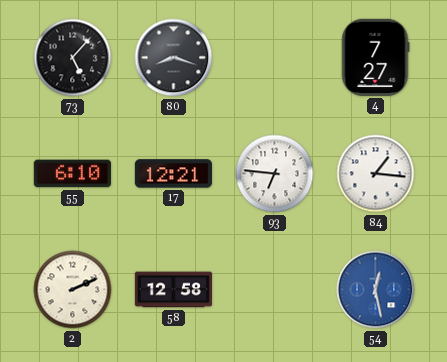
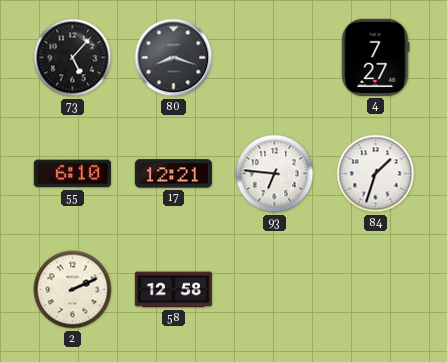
84: 1:16 -> 1:33
54: 12:28 -> none
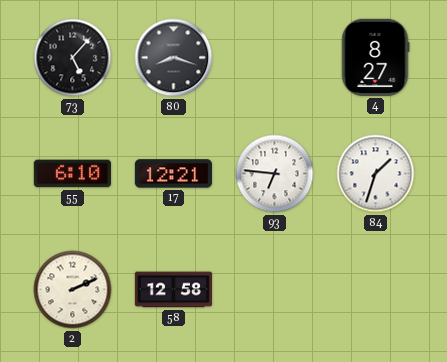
4: 7:27 -> 8:27
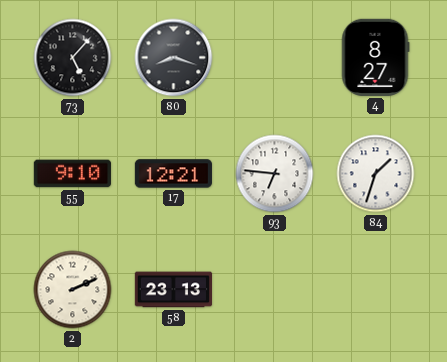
55: 6:10 -> 9:10
58: 12:58 -> 23:13
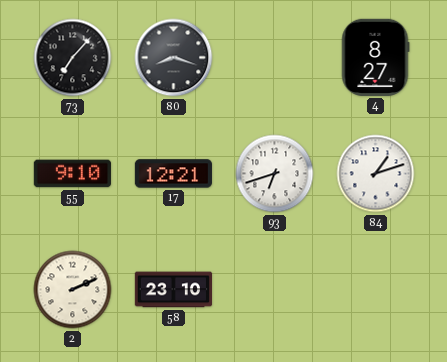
73: 5:07 -> 7:07
93: 6:46 -> 6:42
84: 1:33 -> 1:12
58: 23:13 -> 23:10
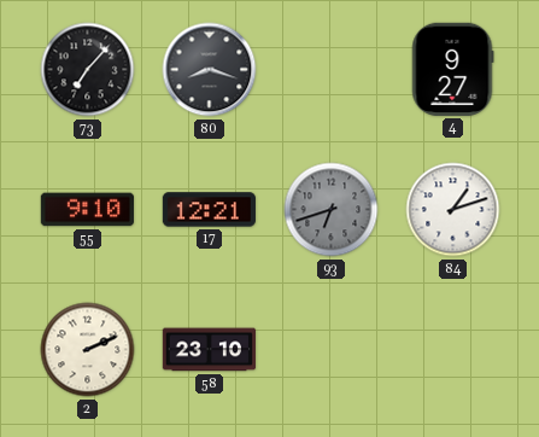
4: 8:27 -> 9:27
93 dial: white -> grey
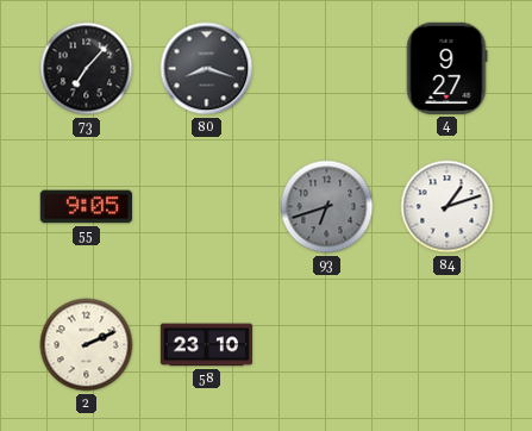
55: 9:10 -> 9:05
17: 12:21 -> none
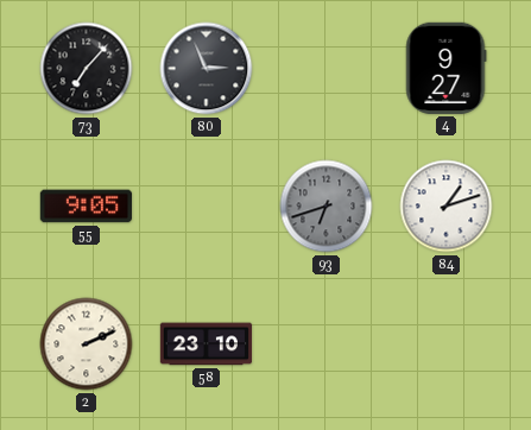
80: 8:18 -> 2:56
